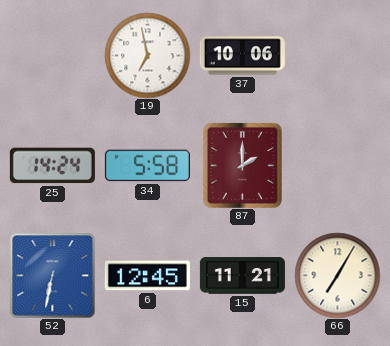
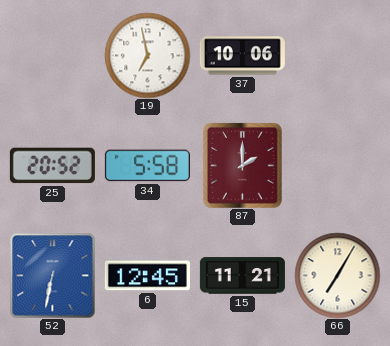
25: 14:24 -> 20:52
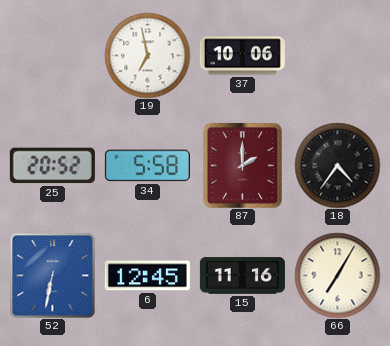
18: none -> 4:36
15: 11:21 -> 11:16
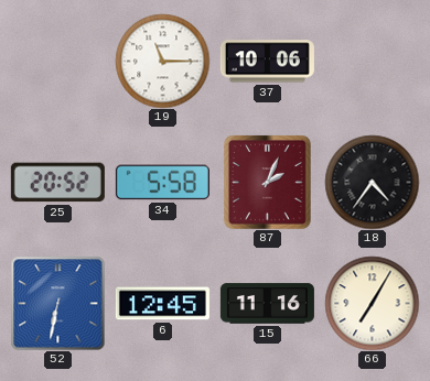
19: 6:58 -> 11:15
87: 2:00 -> 2:04
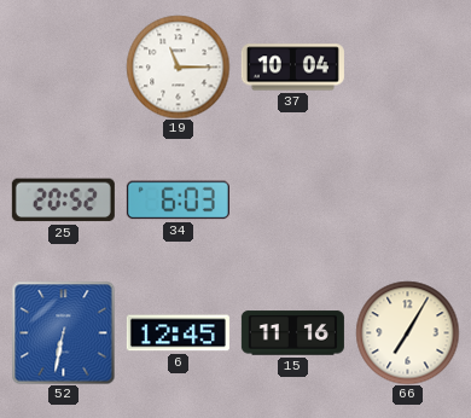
37: 10:06 -> 10:04
34: 5:58 -> 6:03
87: 2:04 -> none
18: 4:36 -> none
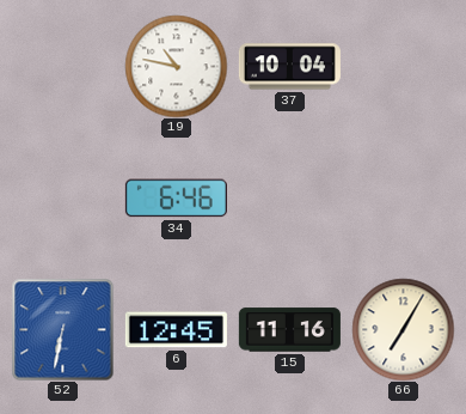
19: 11:15 -> 10:47
25: 20:52 -> none
34: 6:03 -> 6:46
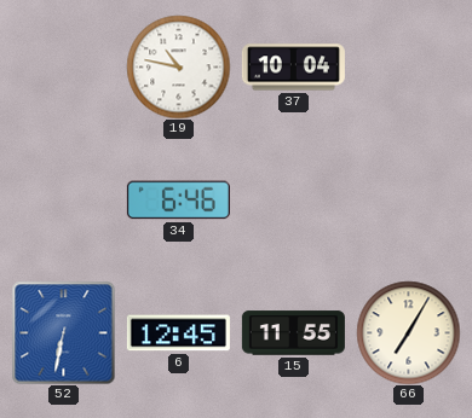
15: 11:16 -> 11:55
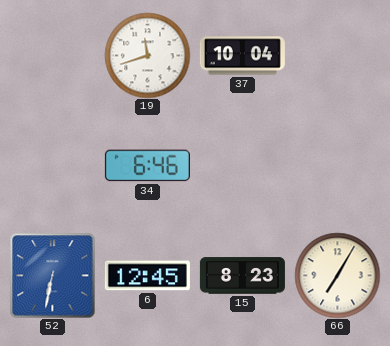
19: 10:47 -> 11:42
15: 11:55 -> 8:23
